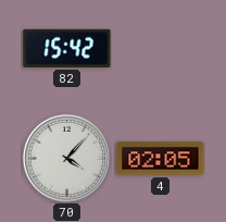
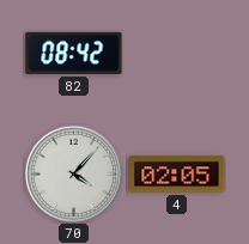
82: 15:42 -> 08:42
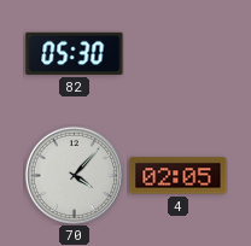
82: 08:42 -> 05:30
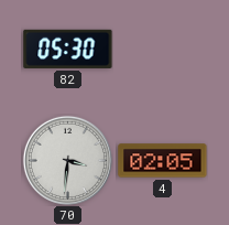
70: 4:07 -> 3:31
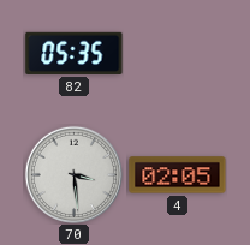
82: 05:30 -> 05:35
70: 3:31 -> 3:29
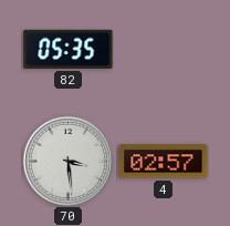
4: 02:05 -> 02:57
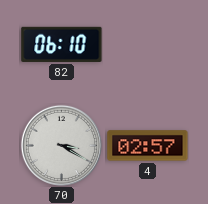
82: 05:35 -> 06:10
70: 3:29 -> 3:20
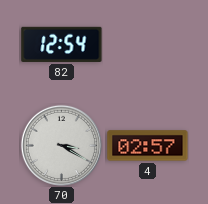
82: 06:10 -> 12:54
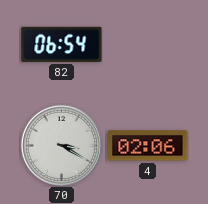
82: 12:54 -> 06:54
4: 02:57 -> 02:06
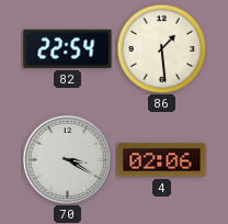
82: 06:54 -> 22:54
86: none -> 1:29
